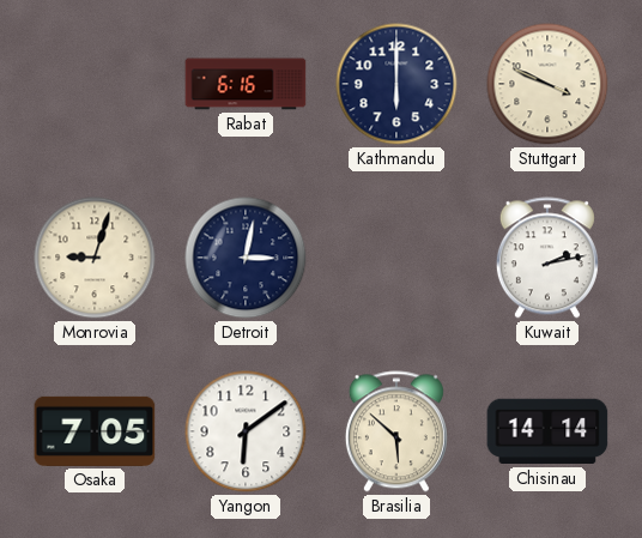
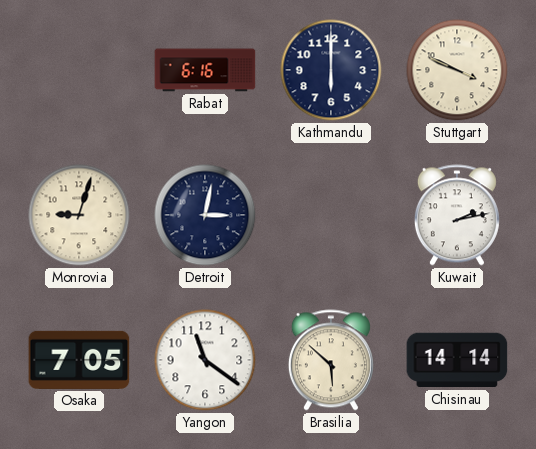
Yangon: 6:09 -> 11:21
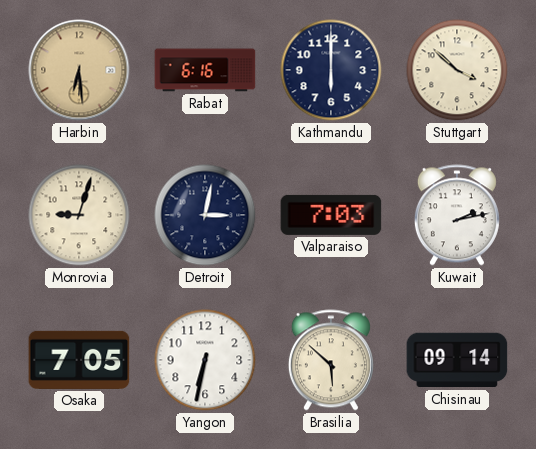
Harbin: none -> 6:29
Stuttgart: 3:49 -> 3:52
Valparaiso: none -> 7:03
Yangon: 11:21 -> 6:32
Chisinau: 14:14 -> 09:14
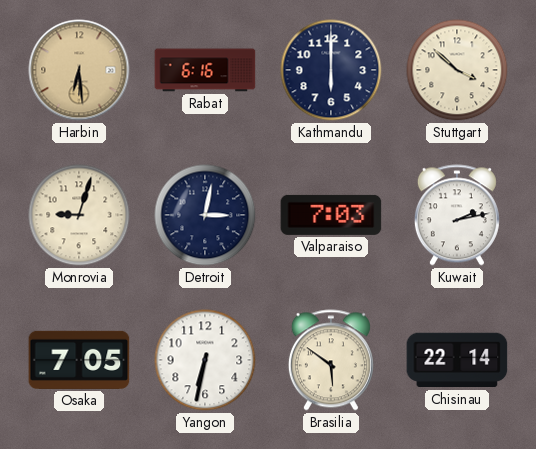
Brasilia: 5:52 -> 5:51
Chisinau: 09:14 -> 22:14
